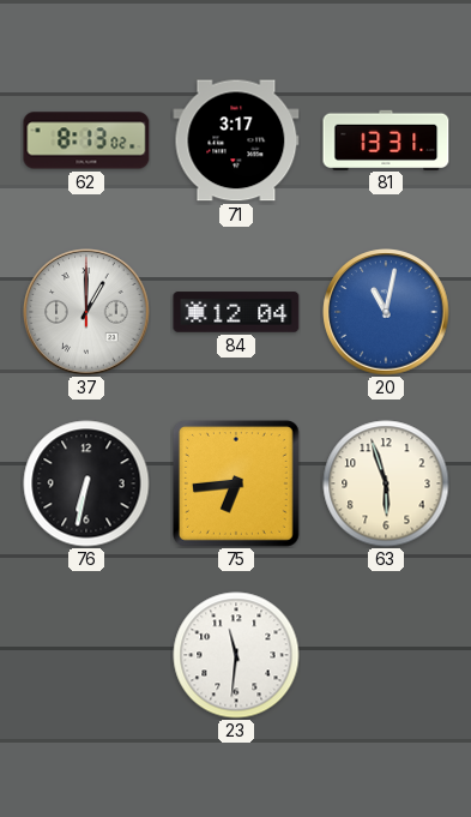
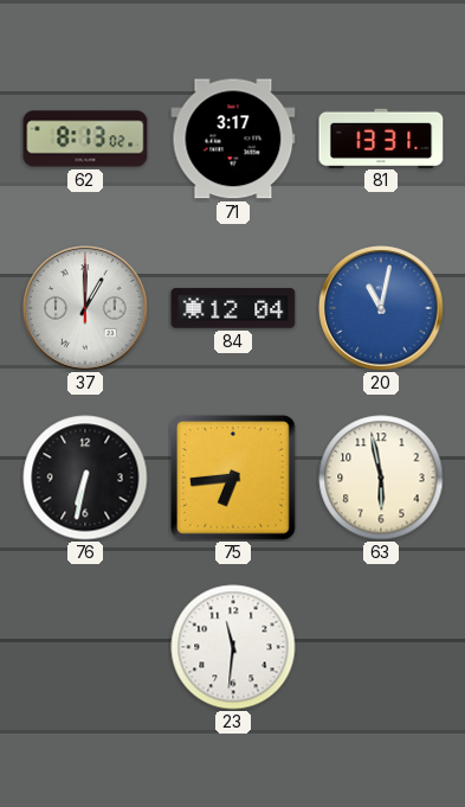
63: 5:57 -> 5:58
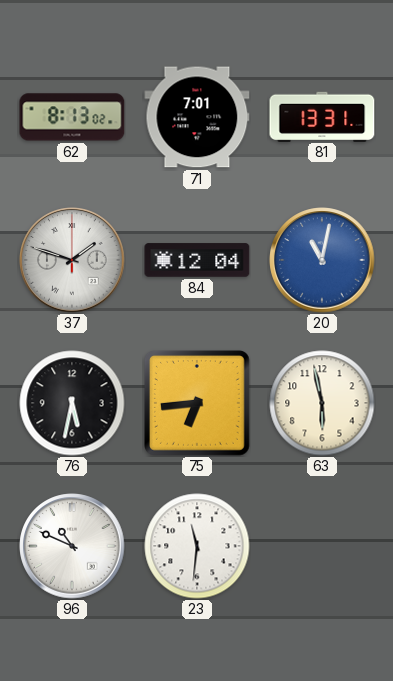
71: 3:17 -> 7:01
37: 1:00 -> 1:48
76: 6:32 -> 5:32
96: none -> 10:49
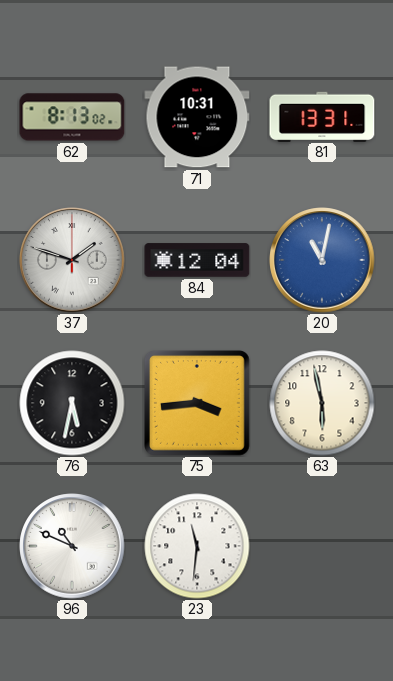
71: 7:01 -> 10:31
75: 6:44 -> 3:44
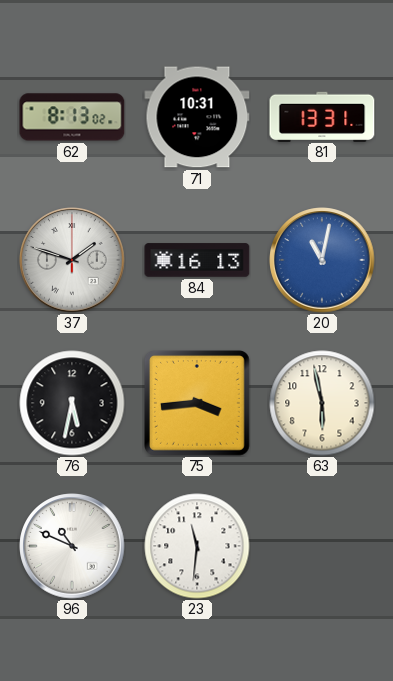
84: 12:04 -> 16:13
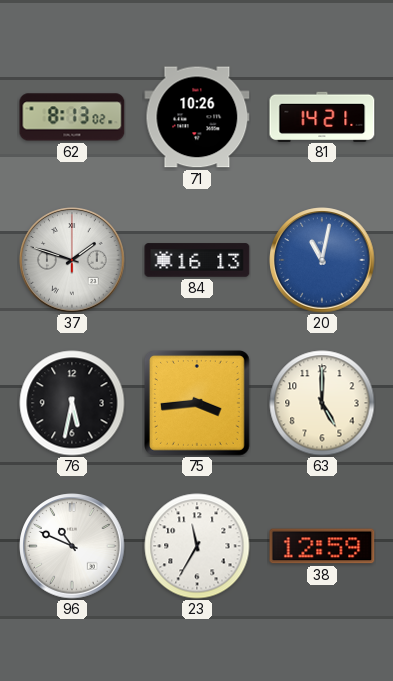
71: 10:31 -> 10:26
81: 13:31 -> 14:21
63: 5:58 -> 5:00
23: 11:31 -> 11:35
38: none -> 12:59
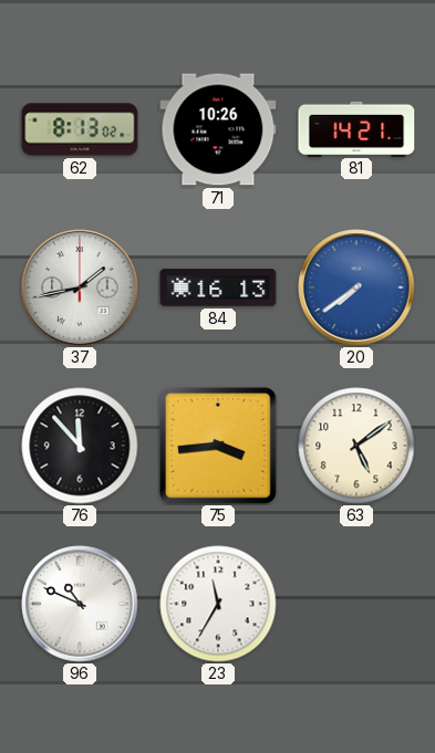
37: 1:48 -> 1:43
20: 11:02 -> 7:39
76: 5:32 -> 11:53
63: 5:00 -> 5:09
38: 12:59 -> none
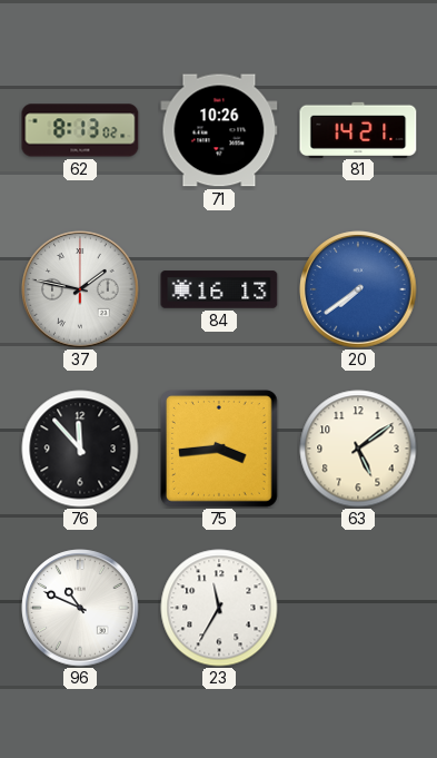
37: 1:43 -> 1:47
